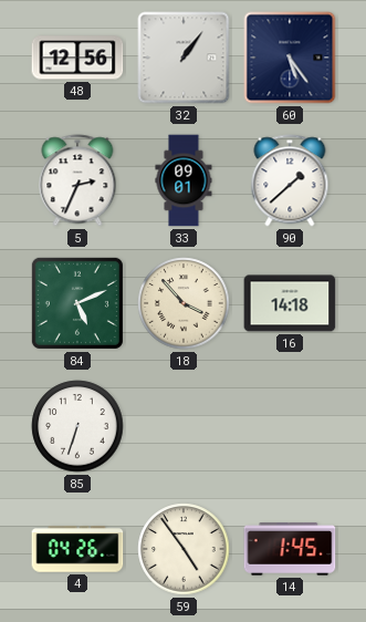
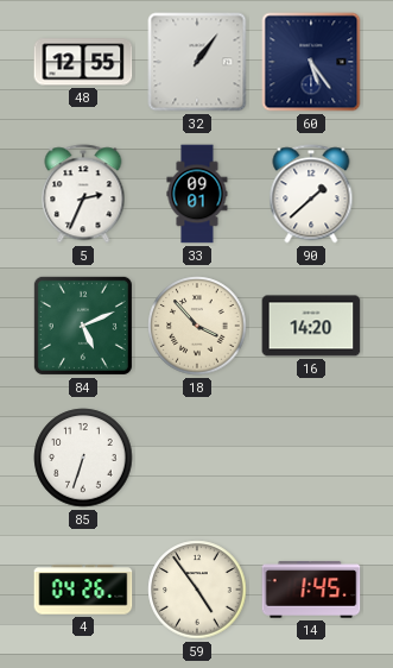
48: 12:56 -> 12:55
16: 14:18 -> 14:20
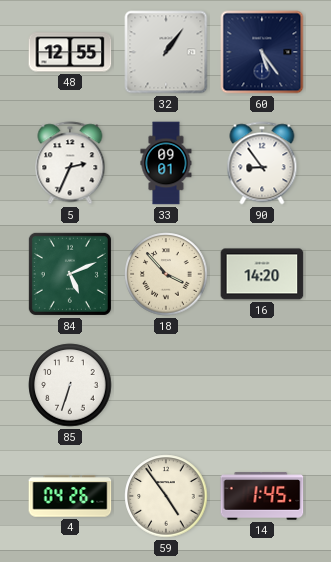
90: 1:38 -> 8:54
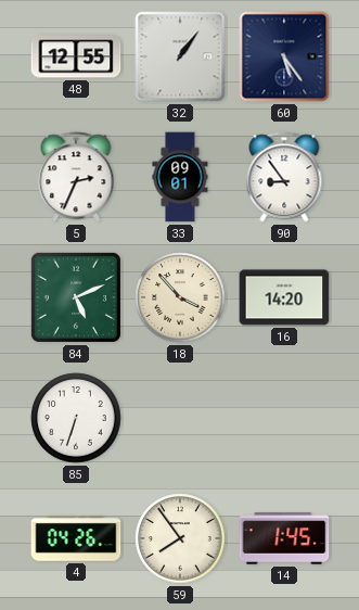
59: 4:54 -> 7:54
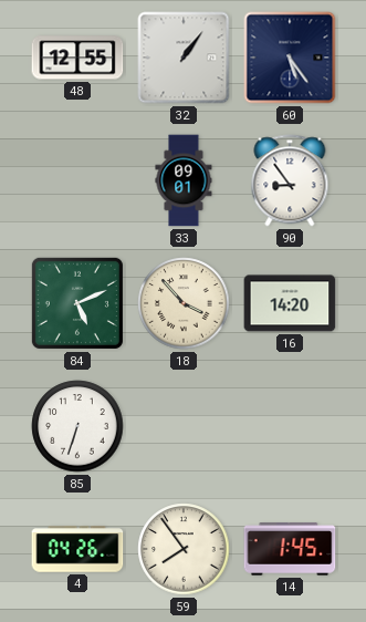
5: 2:34 -> none
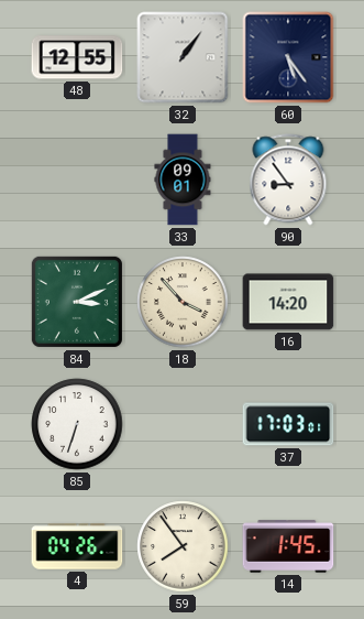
84: 5:11 -> 3:11
37: none -> 17:03
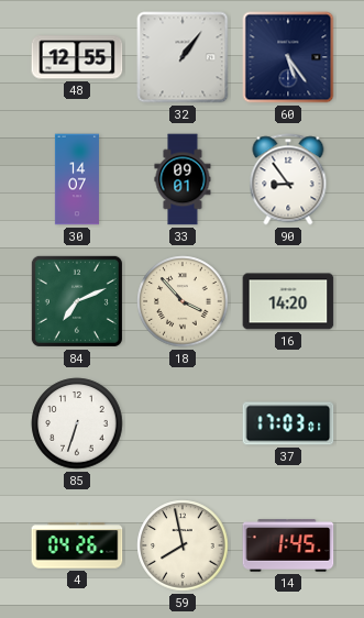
30: none -> 14:07
84: 3:11 -> 7:11
59: 7:54 -> 7:58
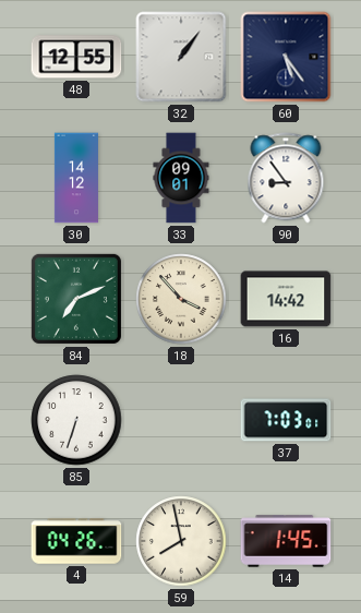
30: 14:07 -> 14:12
16: 14:20 -> 14:42
37: 17:03 -> 7:03
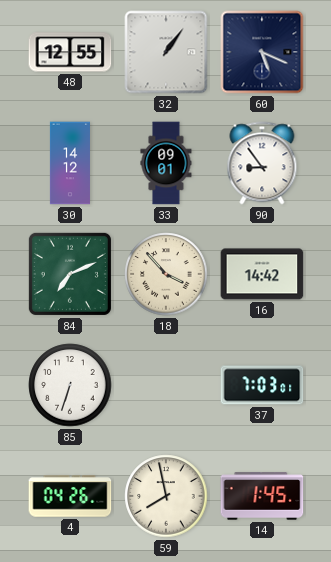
60: 5:24 -> 5:19
